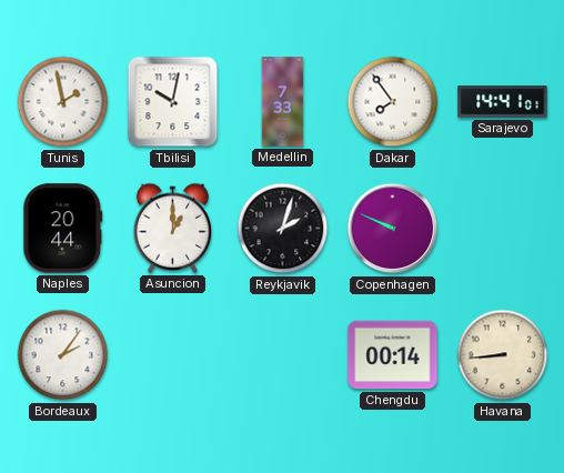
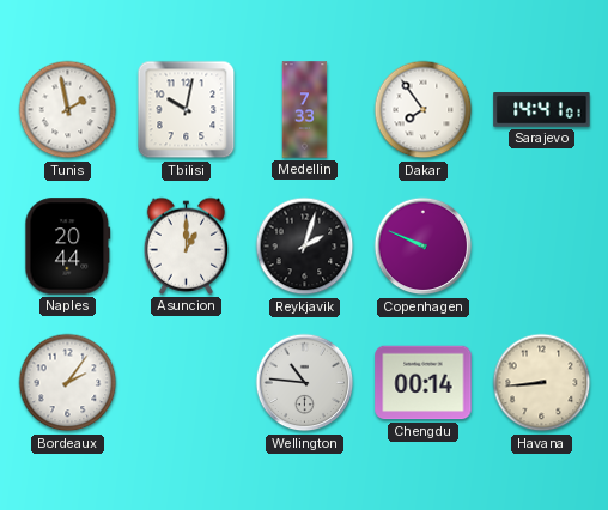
Wellington: none -> 10:46
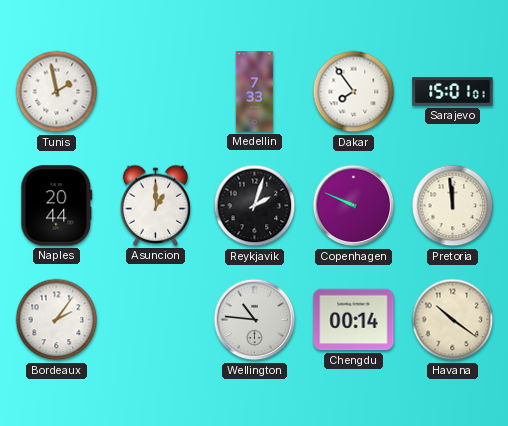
Tbilisi: 10:02 -> none
Sarajevo: 14:41 -> 15:01
Pretoria: none -> 11:59
Havana: 8:44 -> 10:21
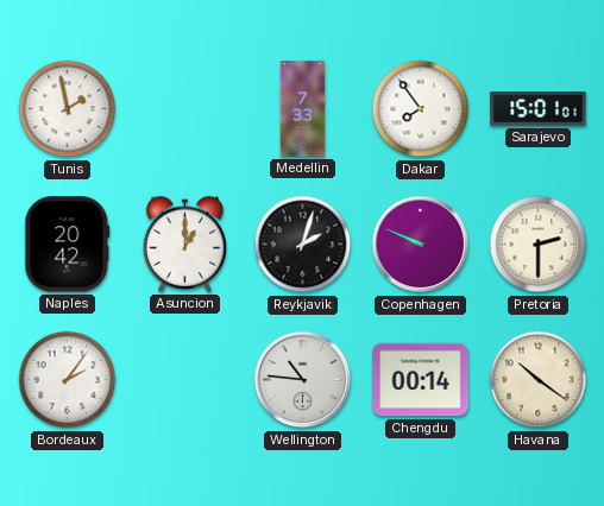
Naples: 20:44 -> 20:42
Pretoria: 11:59 -> 2:30
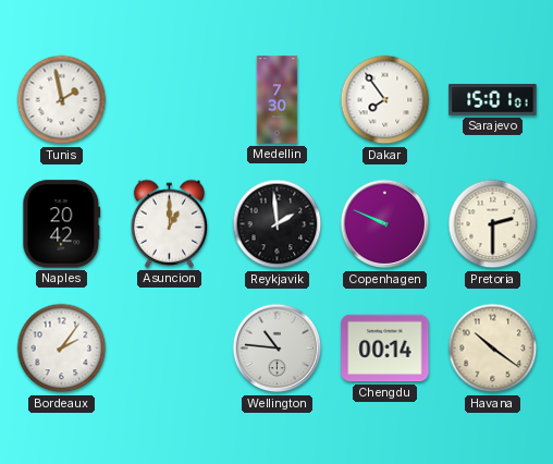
Medellin: 7:33 -> 7:30
Reykjavik: 2:03 -> 1:59
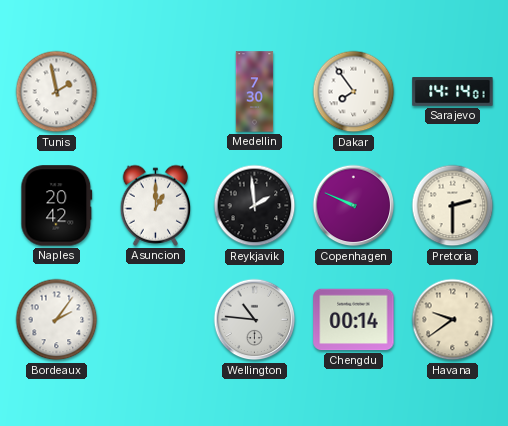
Sarajevo: 15:01 -> 14:14
Havana: 10:21 -> 9:39
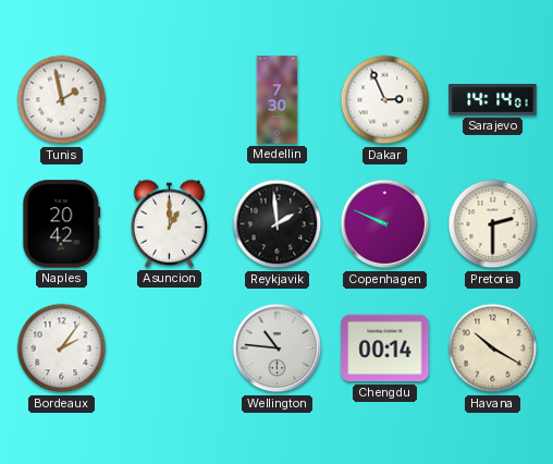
Dakar: 7:54 -> 2:56
Havana: 9:39 -> 10:20
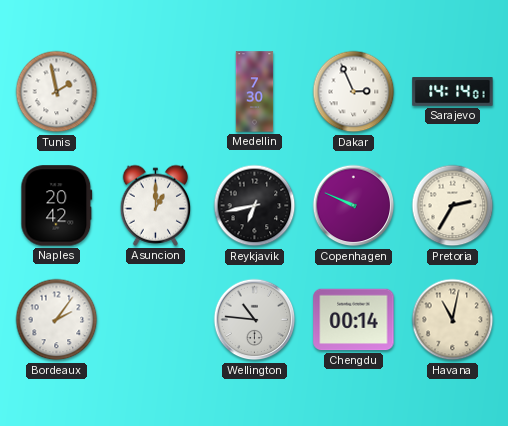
Reykjavik: 1:59 -> 6:43
Pretoria: 2:30 -> 2:35
Havana: 10:20 -> 11:02
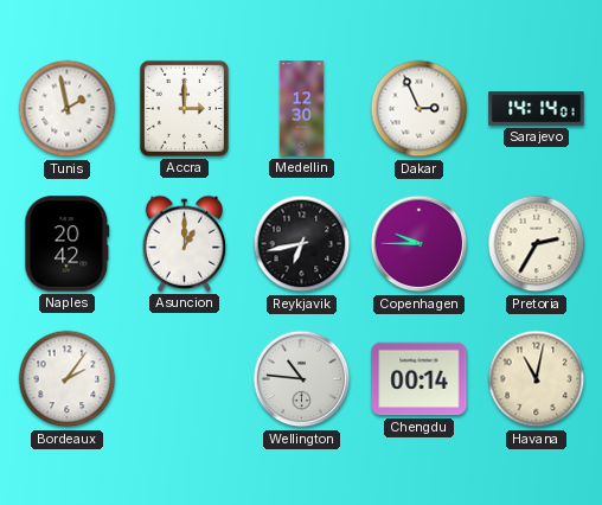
Accra: none -> 3:00
Medellin: 7:30 -> 12:30
Copenhagen: 9:49 -> 9:45
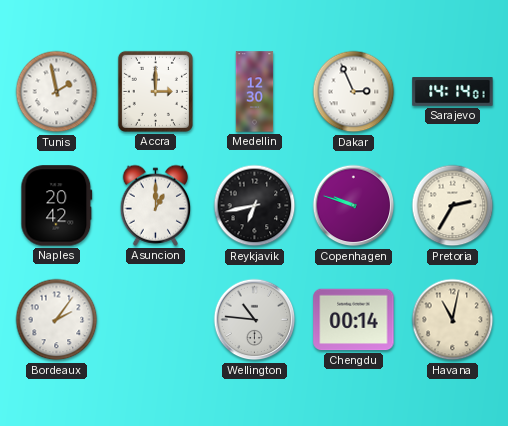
Copenhagen: 9:45 -> 9:48
